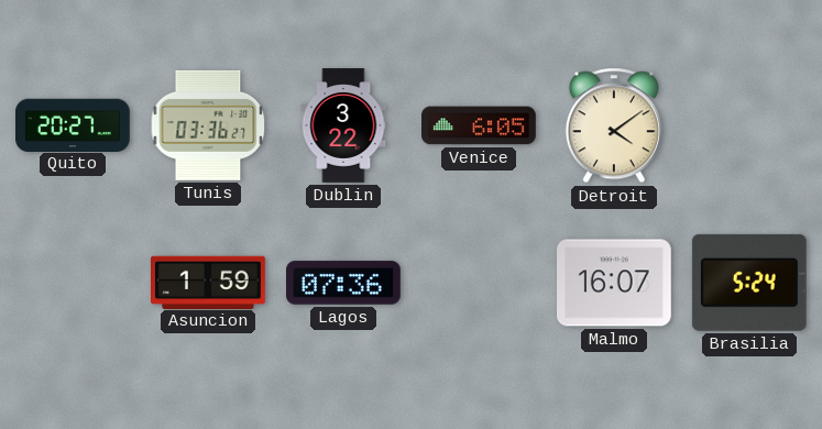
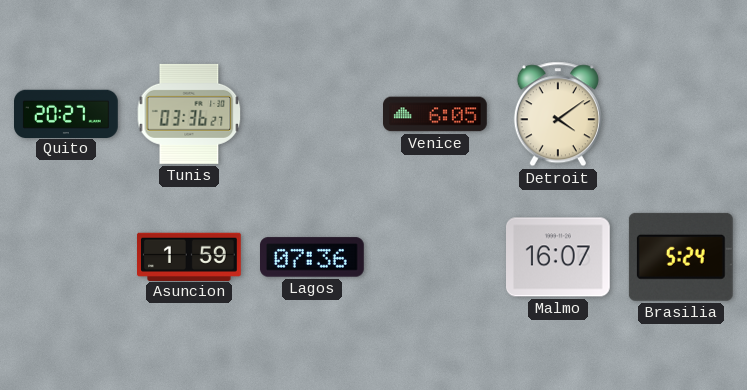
Dublin: 3:22 -> none
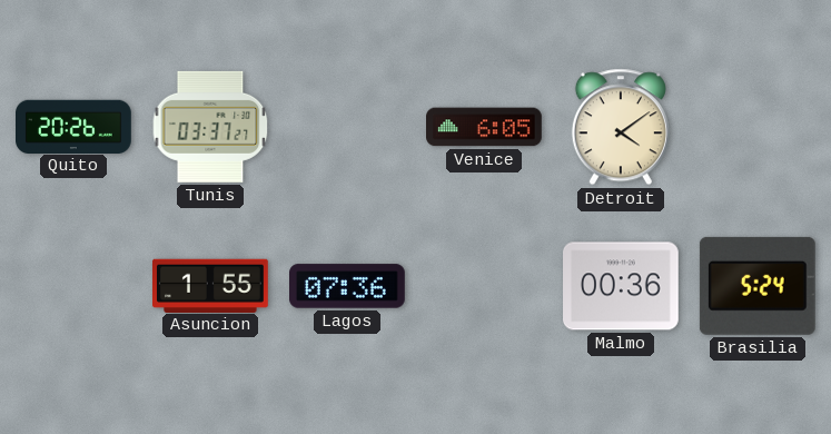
Quito: 20:27 -> 20:26
Tunis: 03:36 -> 03:37
Asuncion: 1:59 -> 1:55
Malmo: 16:07 -> 00:36
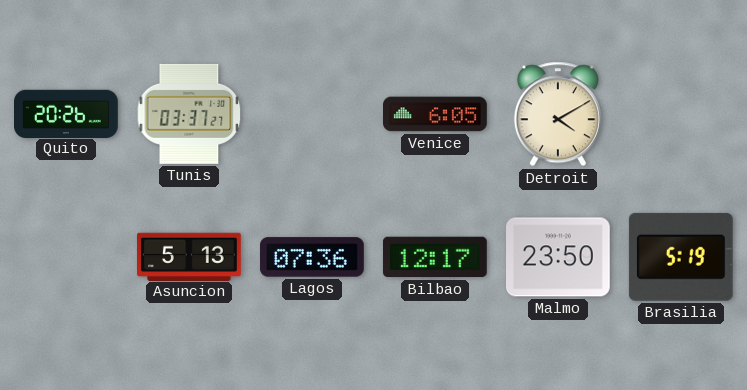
Detroit: 4:09 -> 4:10
Asuncion: 1:55 -> 5:13
Bilbao: none -> 12:17
Malmo: 00:36 -> 23:50
Brasilia: 5:24 -> 5:19
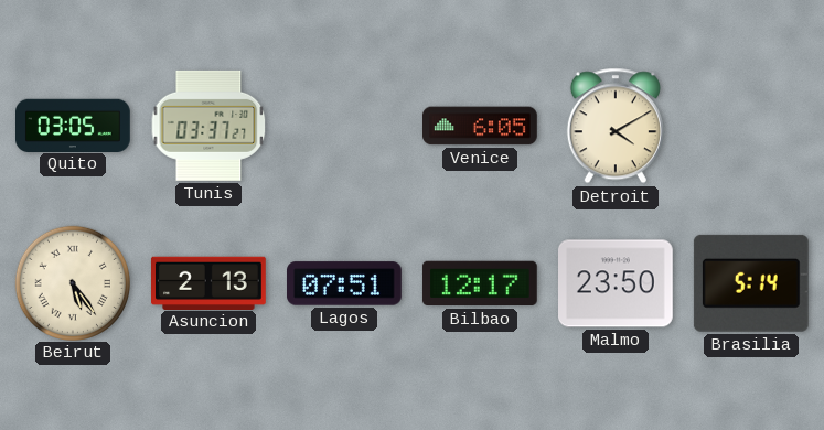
Quito: 20:26 -> 03:05
Beirut: none -> 5:24
Asuncion: 5:13 -> 2:13
Lagos: 07:36 -> 07:51
Brasilia: 5:19 -> 5:14
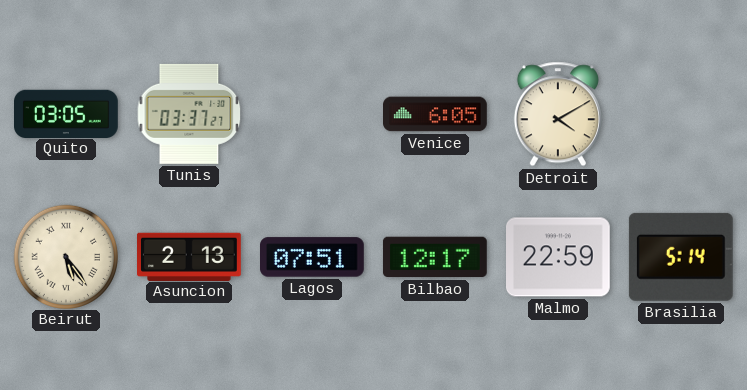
Malmo: 23:50 -> 22:59
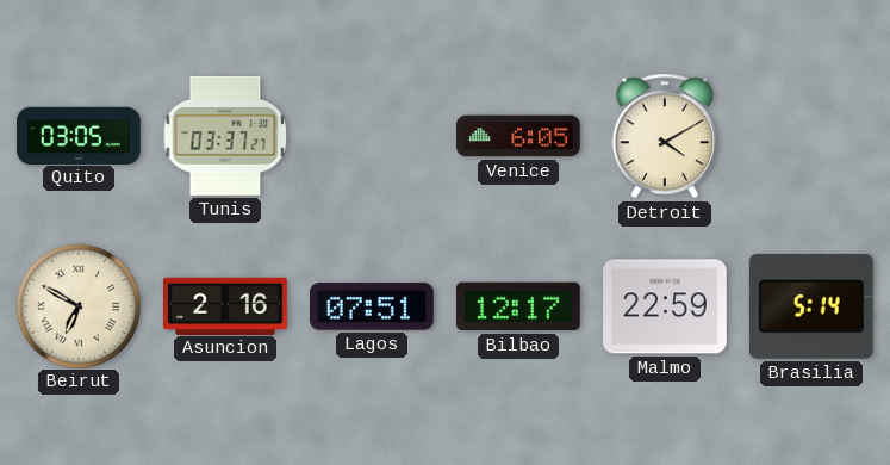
Beirut: 5:24 -> 6:50
Asuncion: 2:13 -> 2:16
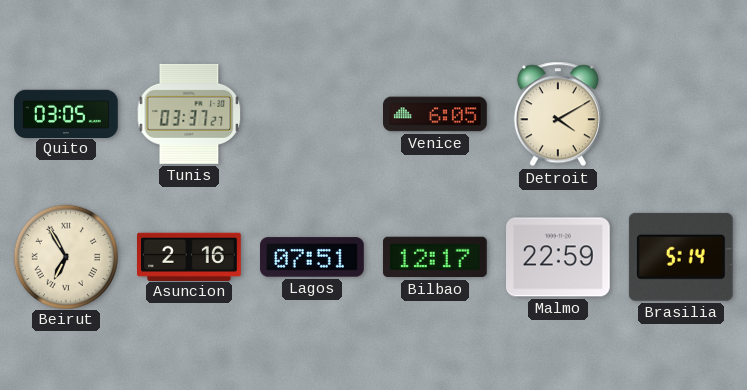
Beirut: 6:50 -> 6:55
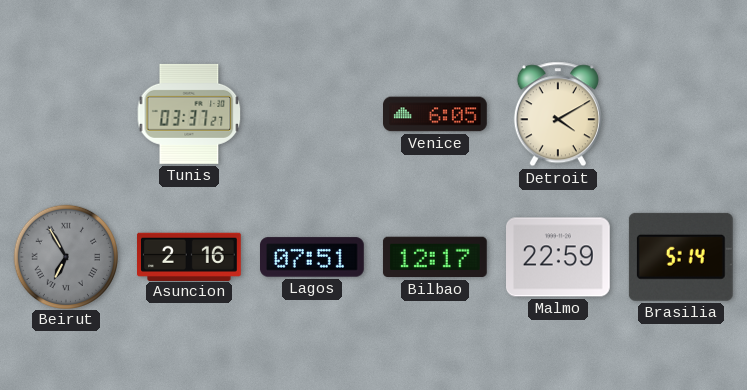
Quito: 03:05 -> none
Beirut dial: cream -> grey
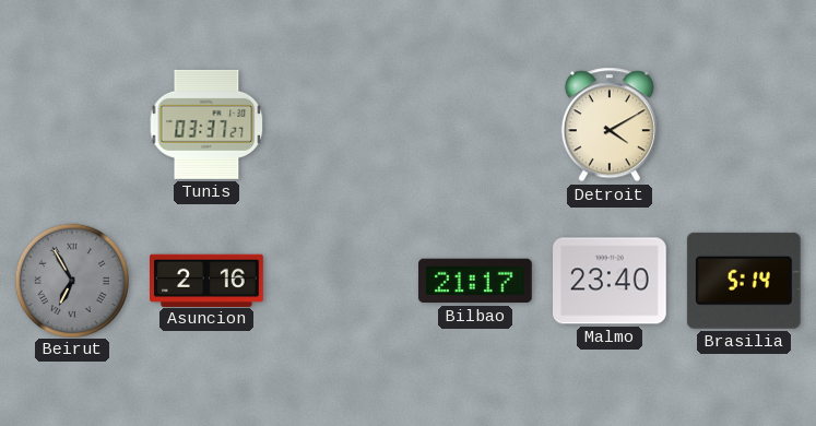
Venice: 6:05 -> none
Lagos: 07:51 -> none
Bilbao: 12:17 -> 21:17
Malmo: 22:59 -> 23:40
